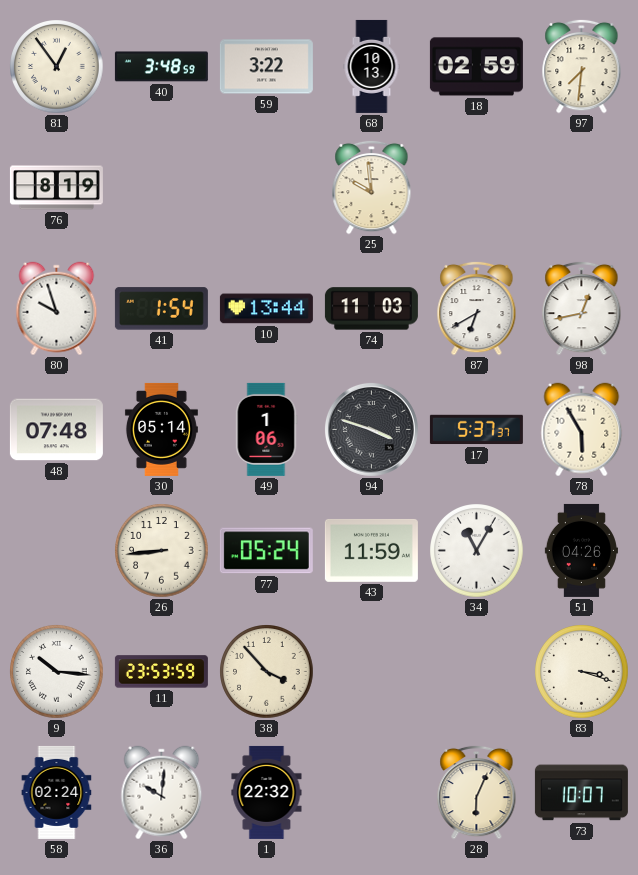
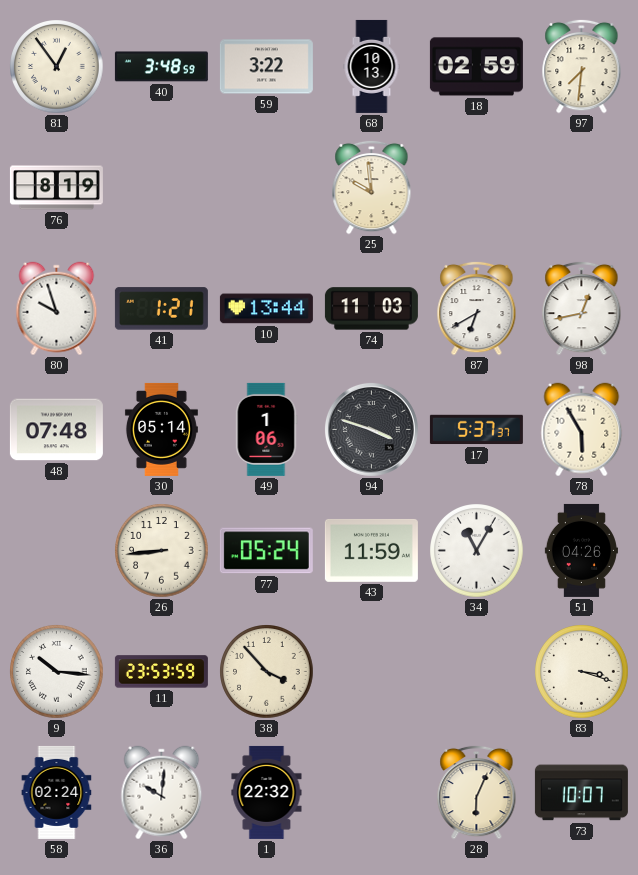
41: 1:54 -> 1:21
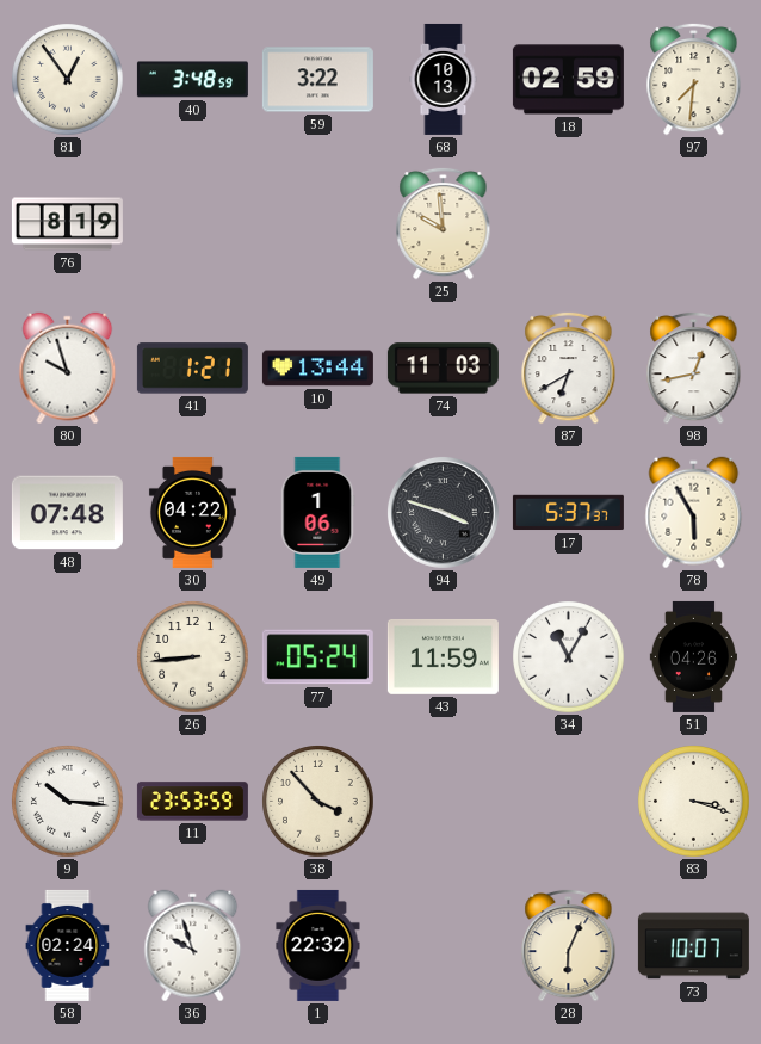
30: 05:14 -> 04:22
36: 10:01 -> 9:57
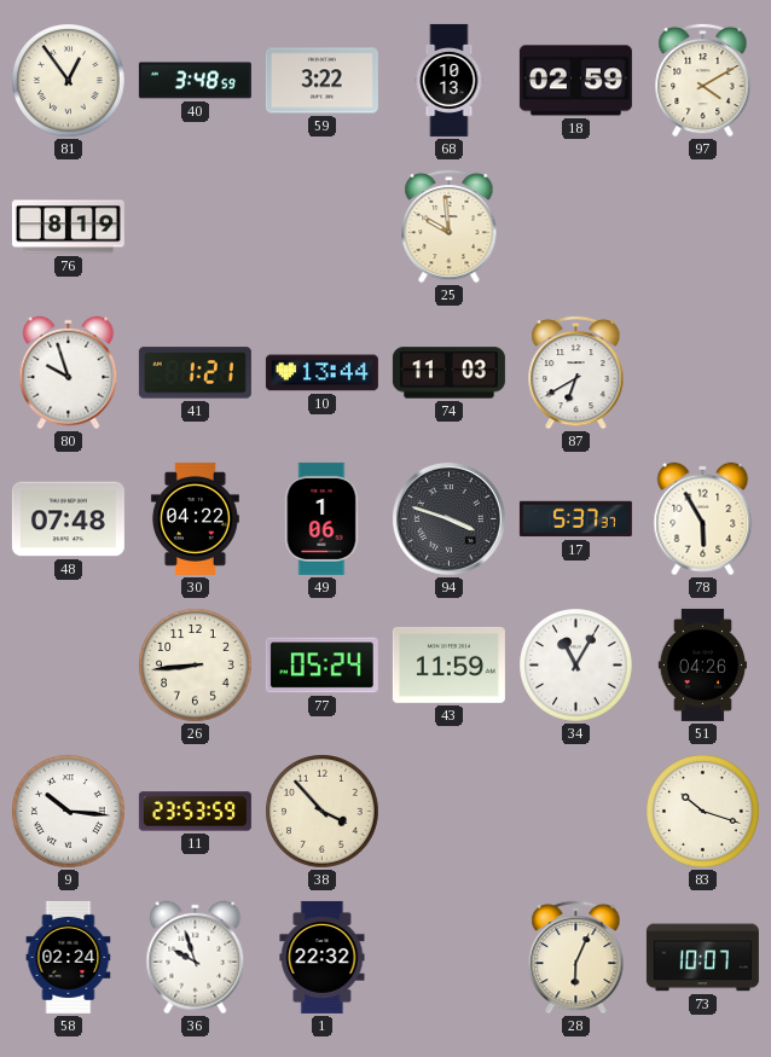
97: 7:31 -> 4:10
98: 12:43 -> none
83: 3:18 -> 10:18
